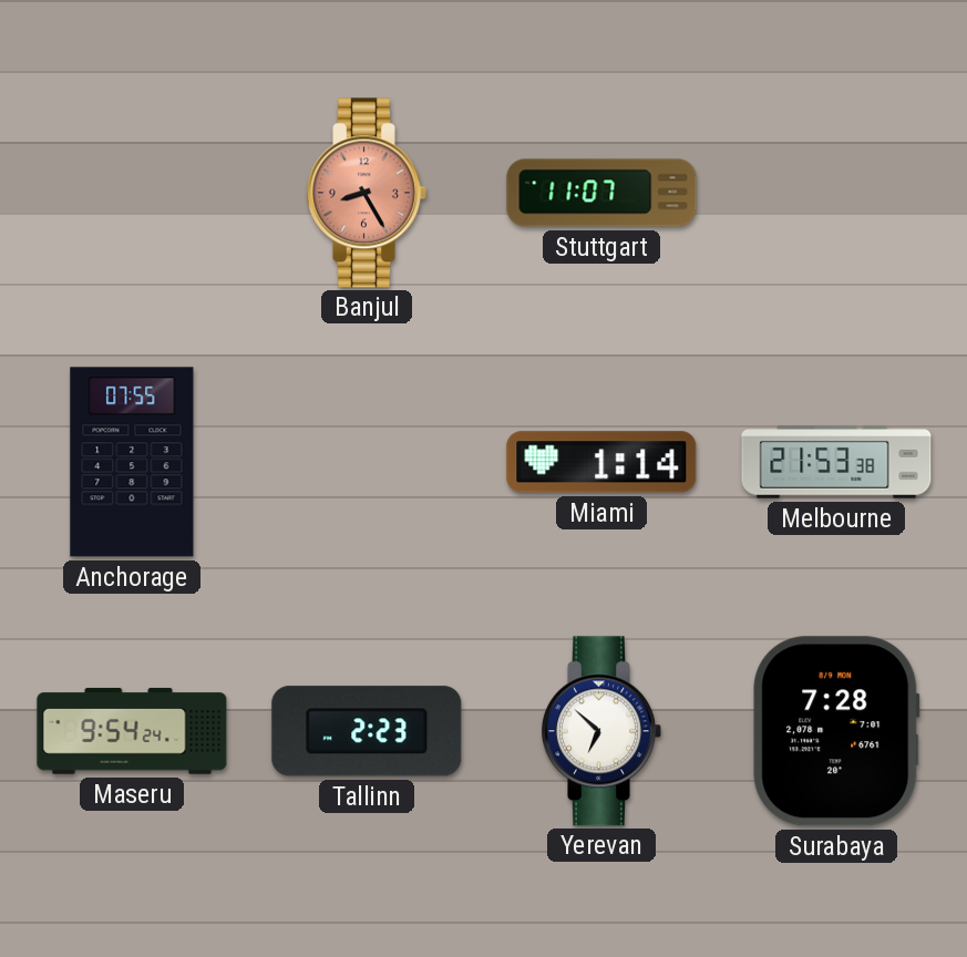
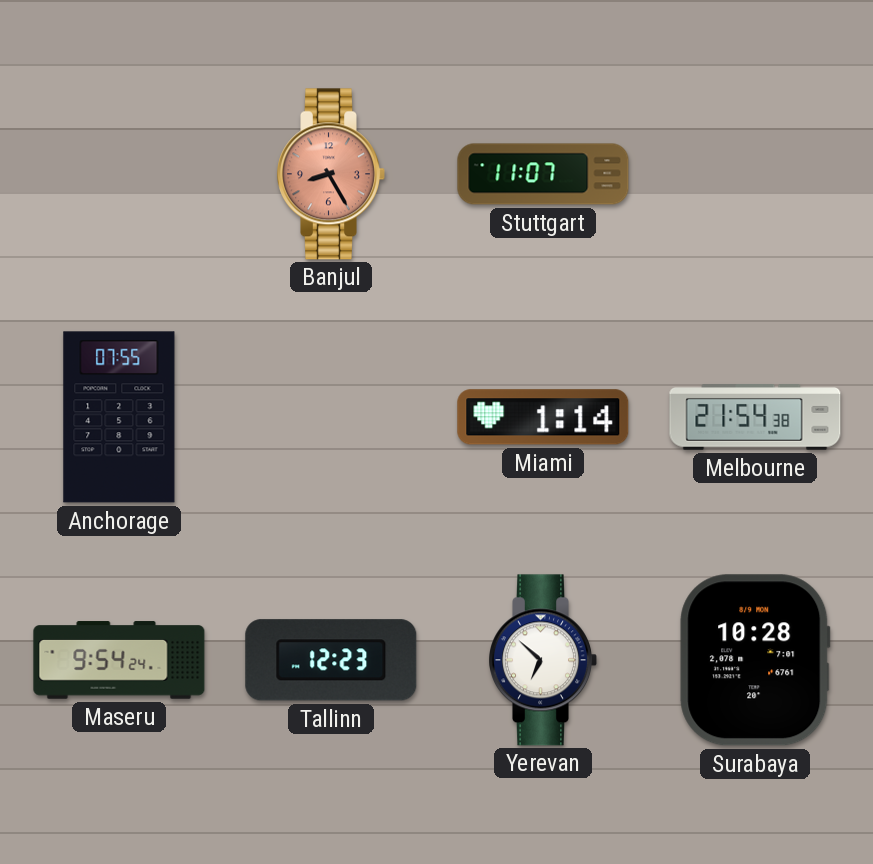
Melbourne: 21:53 -> 21:54
Tallinn: 2:23 -> 12:23
Surabaya: 7:28 -> 10:28
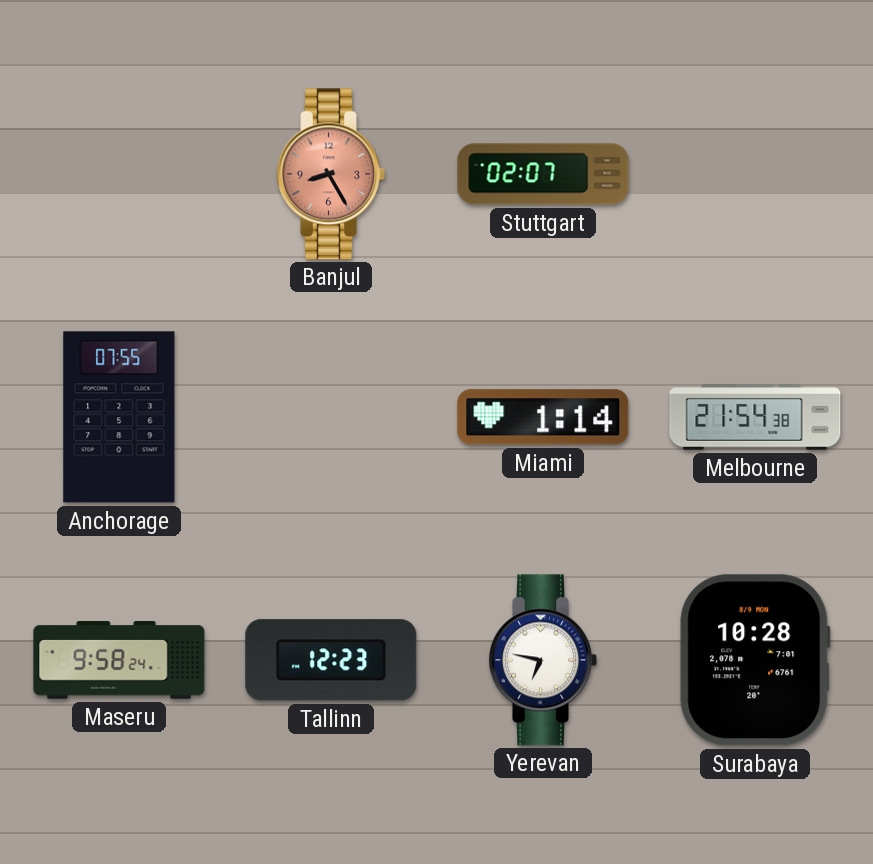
Stuttgart: 11:07 -> 02:07
Maseru: 9:54 -> 9:58
Yerevan: 6:52 -> 6:47
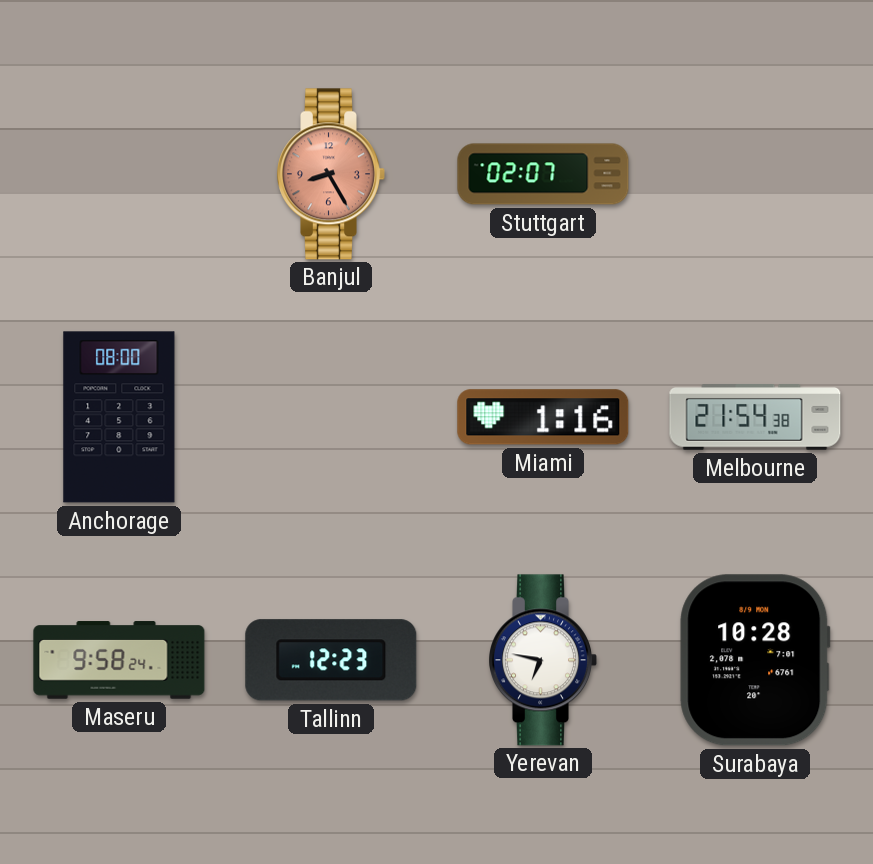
Anchorage: 07:55 -> 08:00
Miami: 1:14 -> 1:16
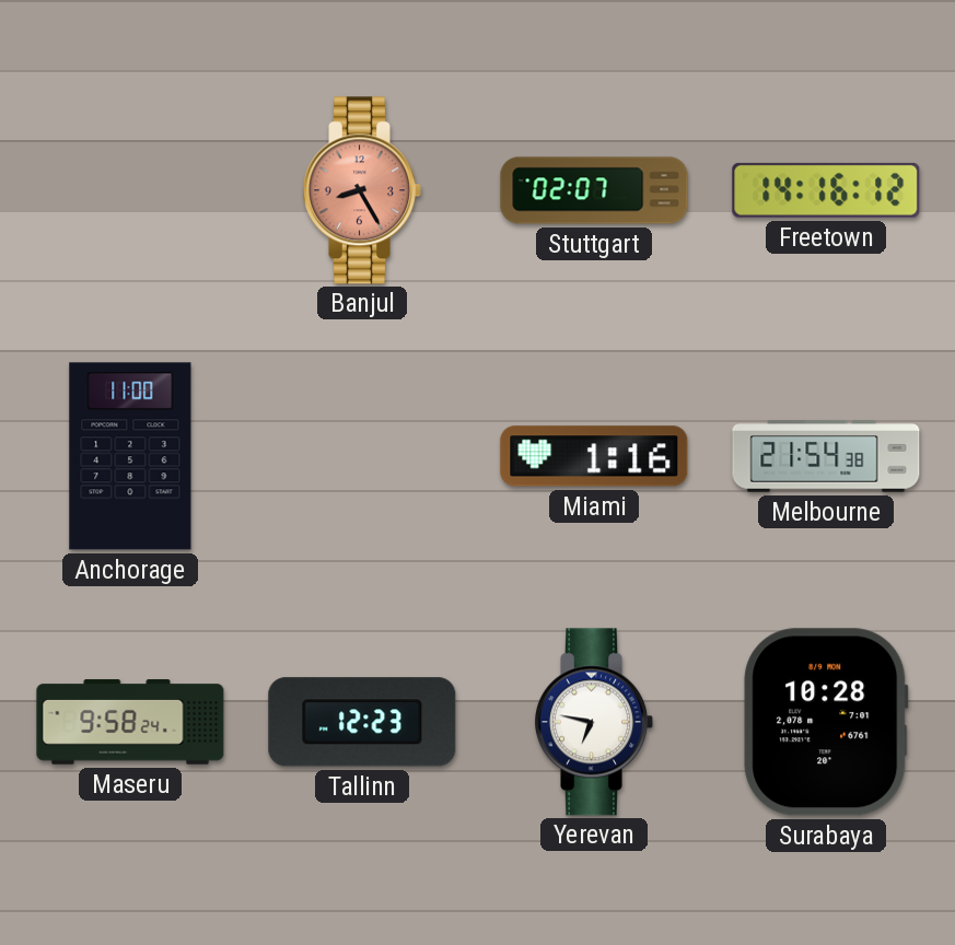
Freetown: none -> 14:16
Anchorage: 08:00 -> 11:00
